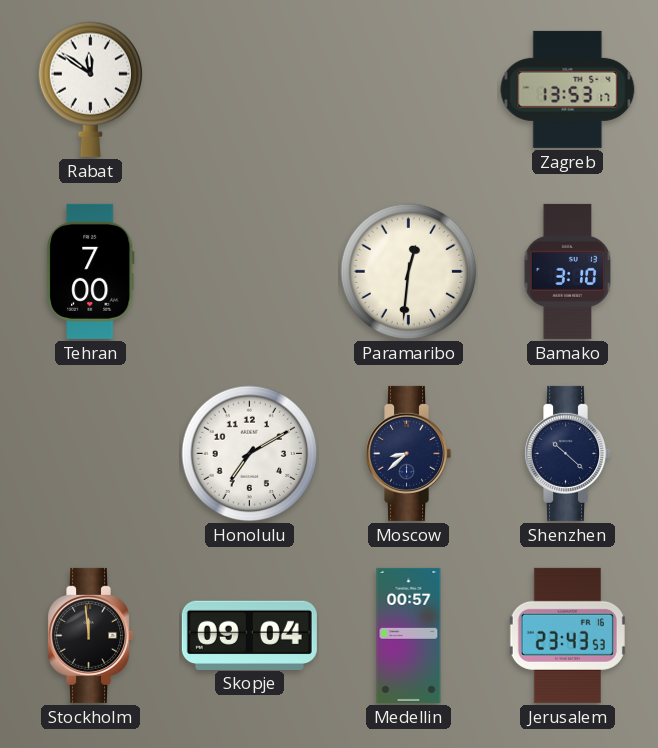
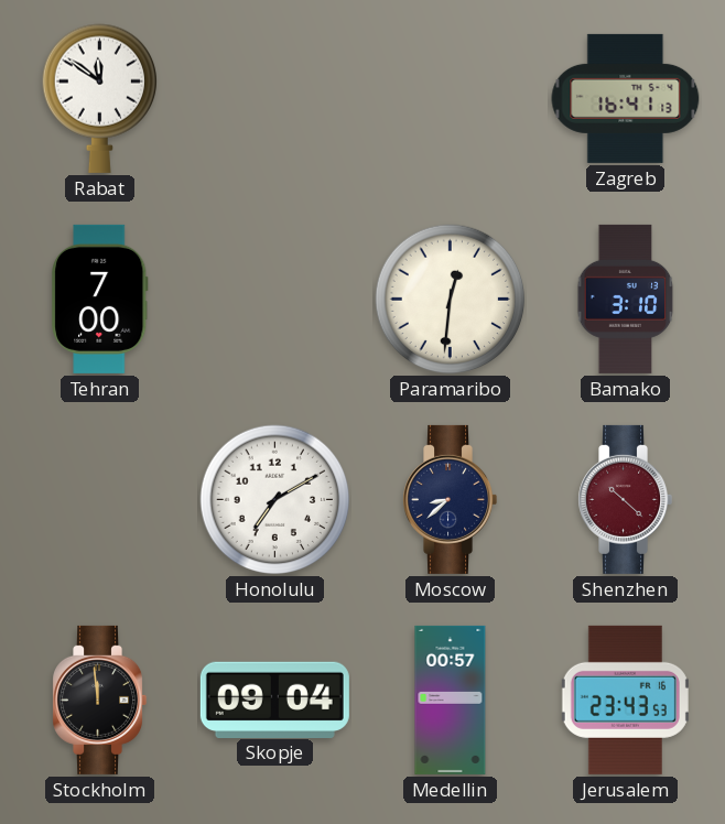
Zagreb: 13:53 -> 16:41
Shenzhen dial: navy -> burgundy
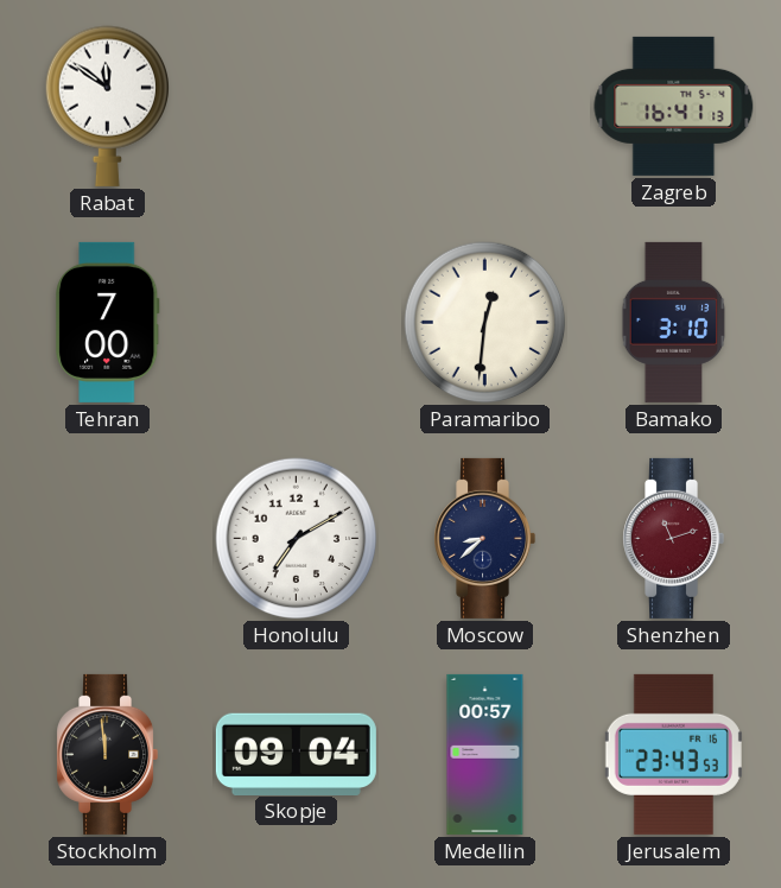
Shenzhen: 10:22 -> 11:12
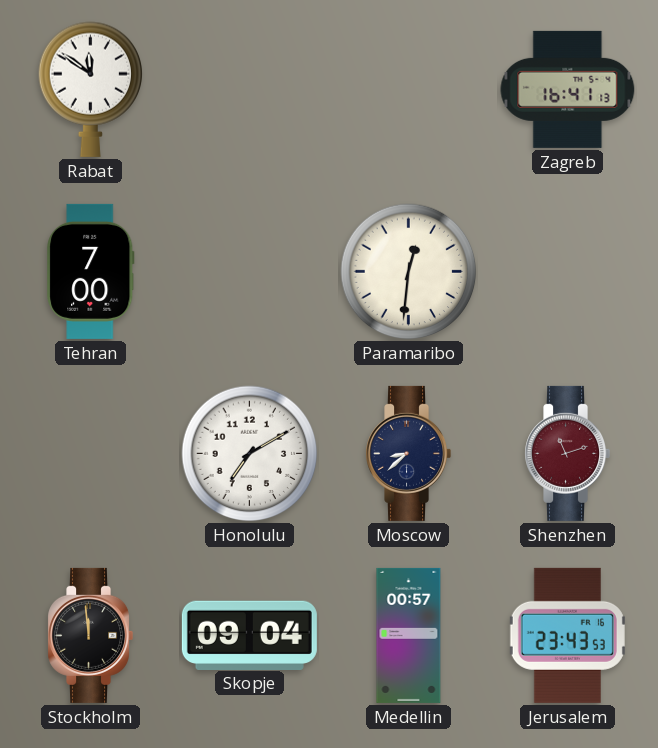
Bamako: 3:10 -> none
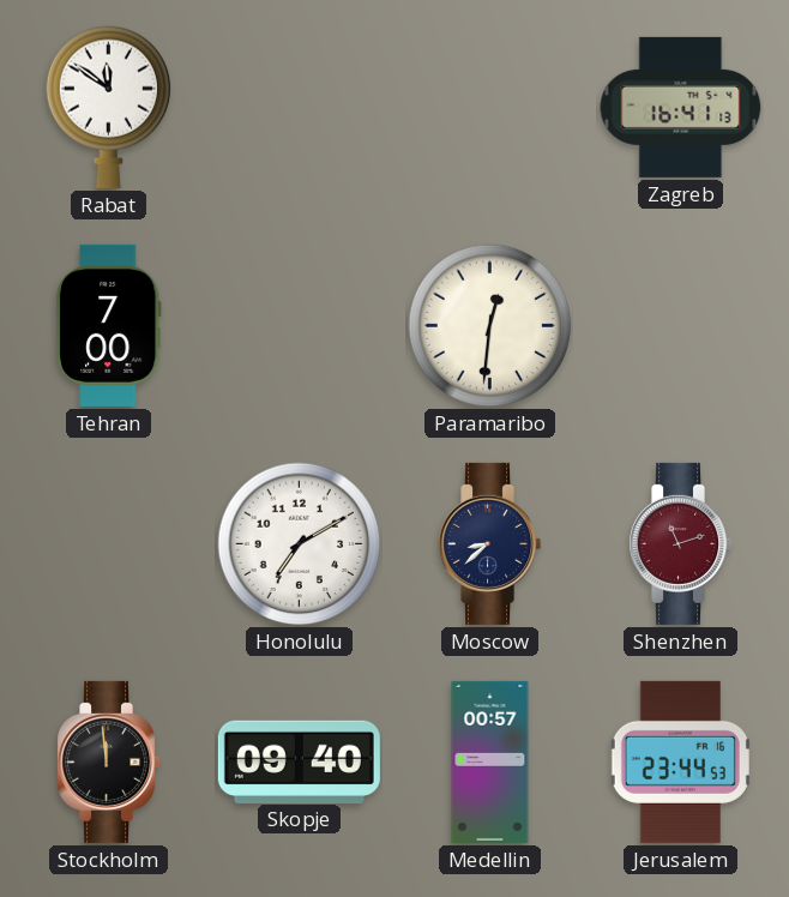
Skopje: 09:04 -> 09:40
Jerusalem: 23:43 -> 23:44
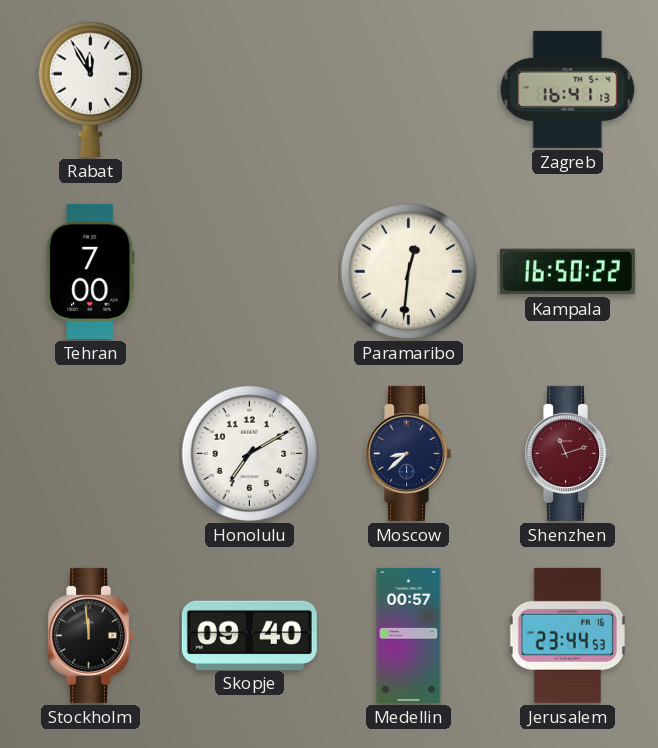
Rabat: 11:51 -> 11:55
Kampala: none -> 16:50
